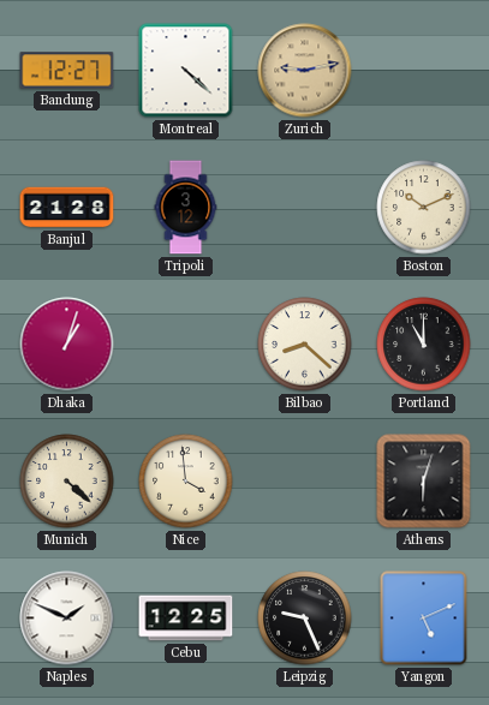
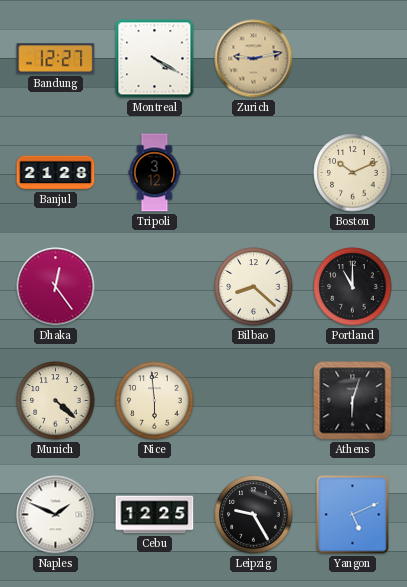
Montreal: 4:22 -> 4:20
Dhaka: 1:03 -> 12:24
Nice: 3:59 -> 5:59
Leipzig: 9:26 -> 9:25
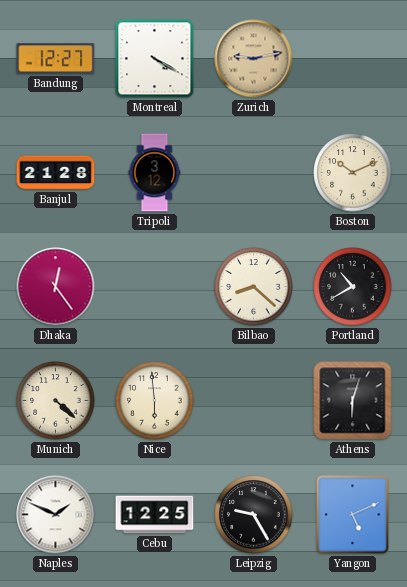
Portland: 11:00 -> 10:40
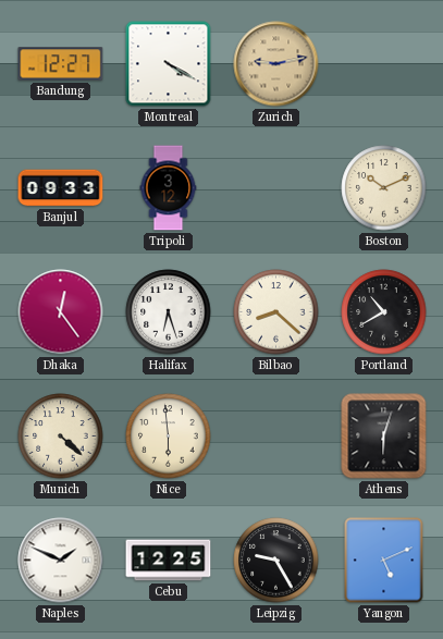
Banjul: 21:28 -> 09:33
Halifax: none -> 6:27
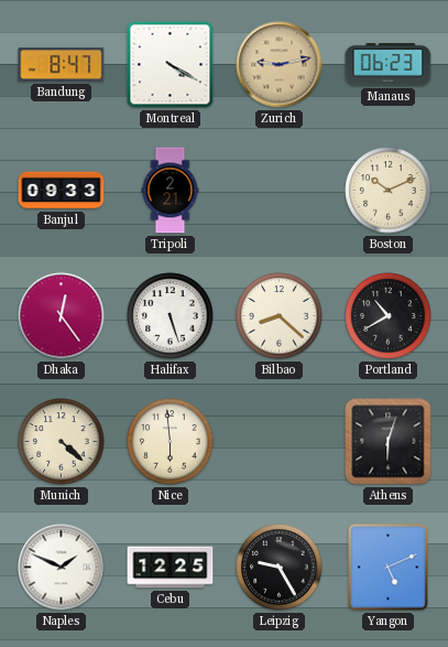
Bandung: 12:27 -> 8:47
Manaus: none -> 06:23
Tripoli: 3:12 -> 2:21
Halifax: 6:27 -> 5:27
